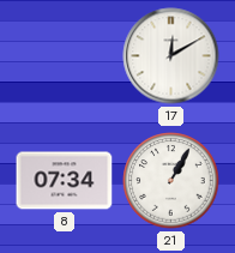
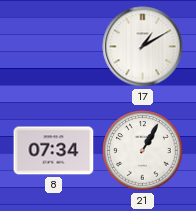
17: 12:10 -> 1:10
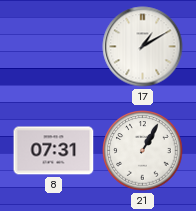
8: 07:34 -> 07:31
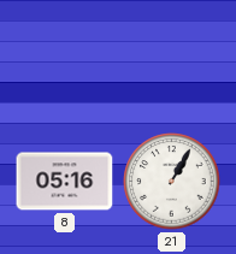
17: 1:10 -> none
8: 07:31 -> 05:16
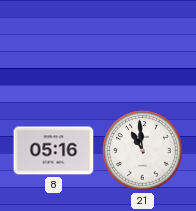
21: 1:05 -> 10:59
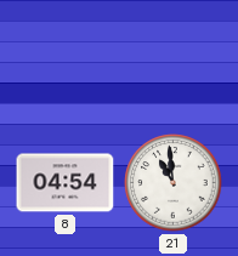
8: 05:16 -> 04:54
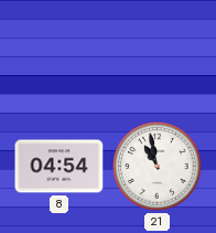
21: 10:59 -> 10:58
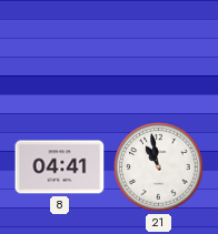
8: 04:54 -> 04:41
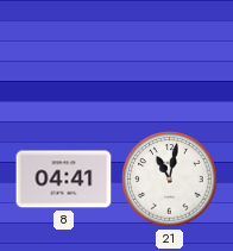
21: 10:58 -> 11:02
